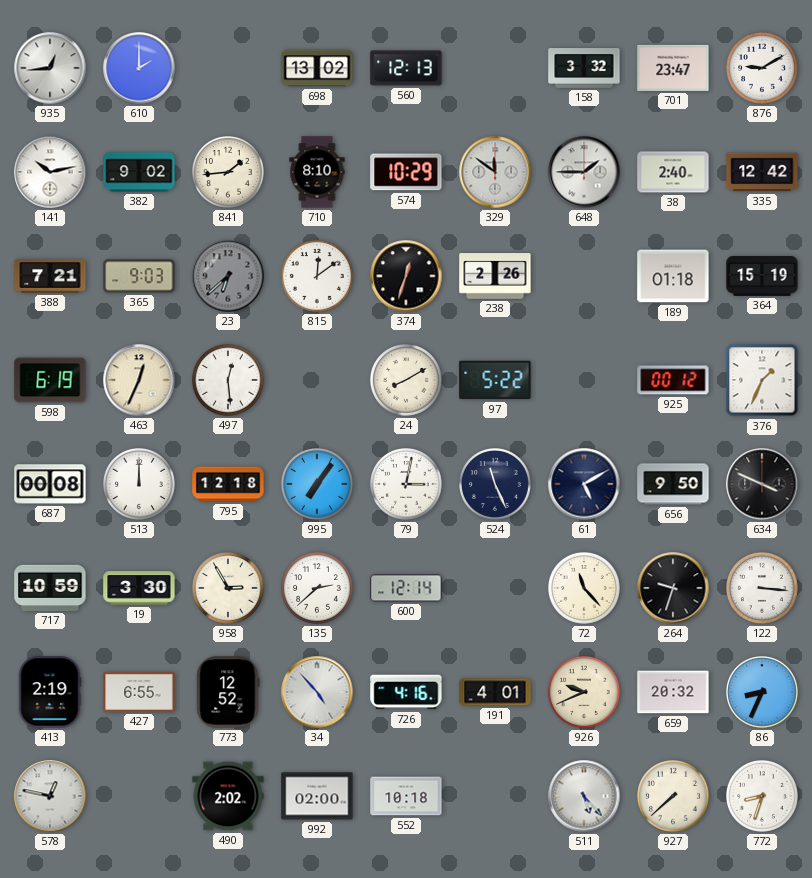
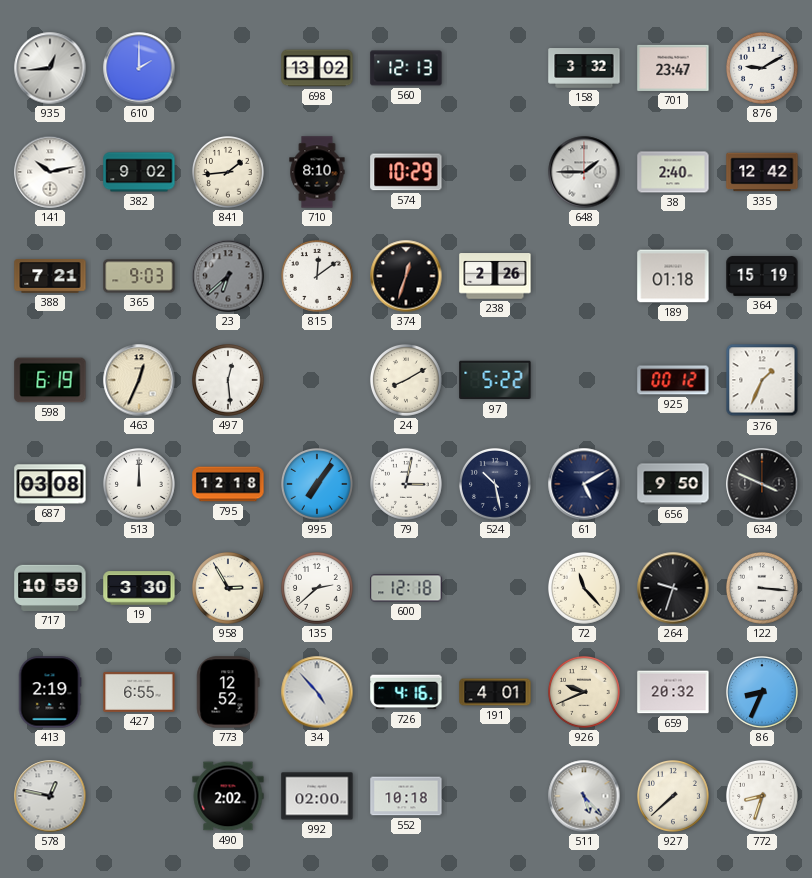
329: 11:51 -> none
687: 00:08 -> 03:08
524: 11:26 -> 10:28
600: 12:14 -> 12:18
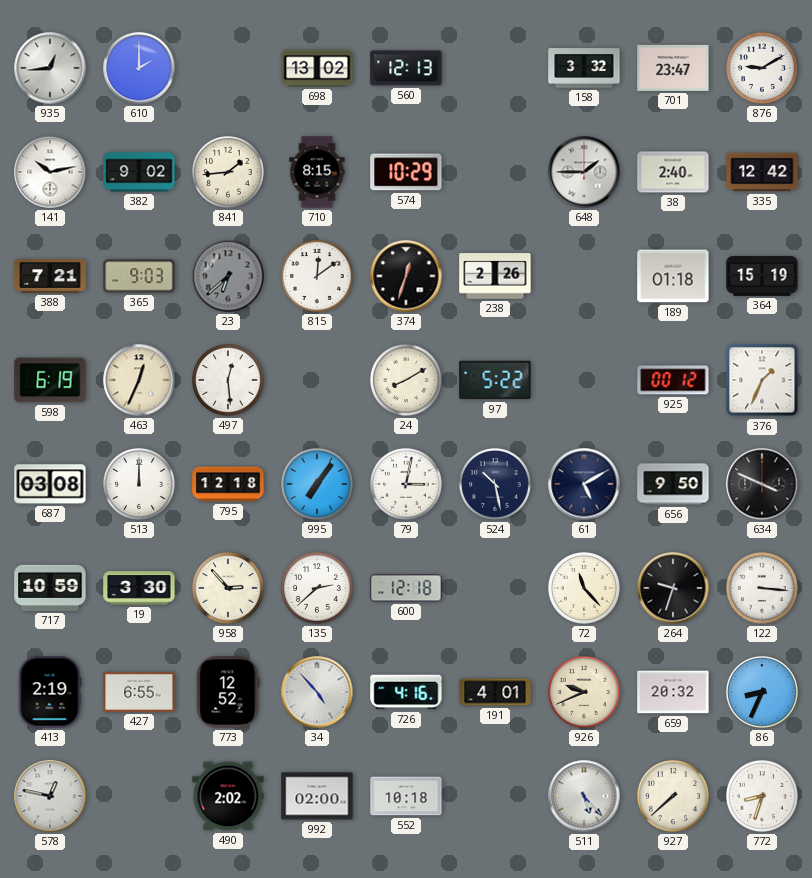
710: 8:10 -> 8:15
958: 2:55 -> 2:53
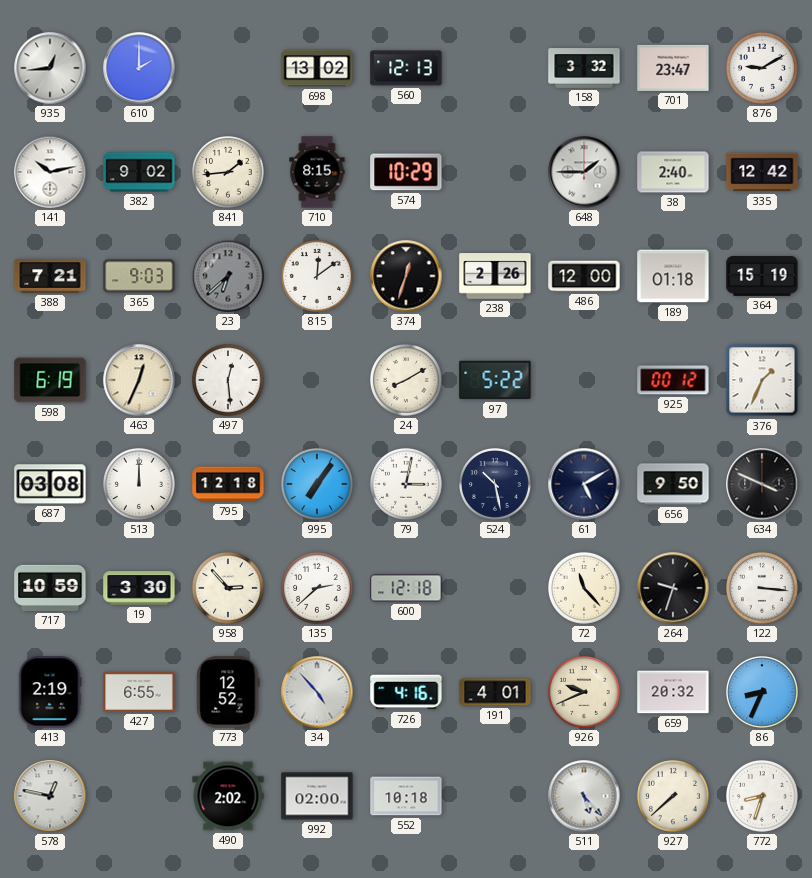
486: none -> 12:00
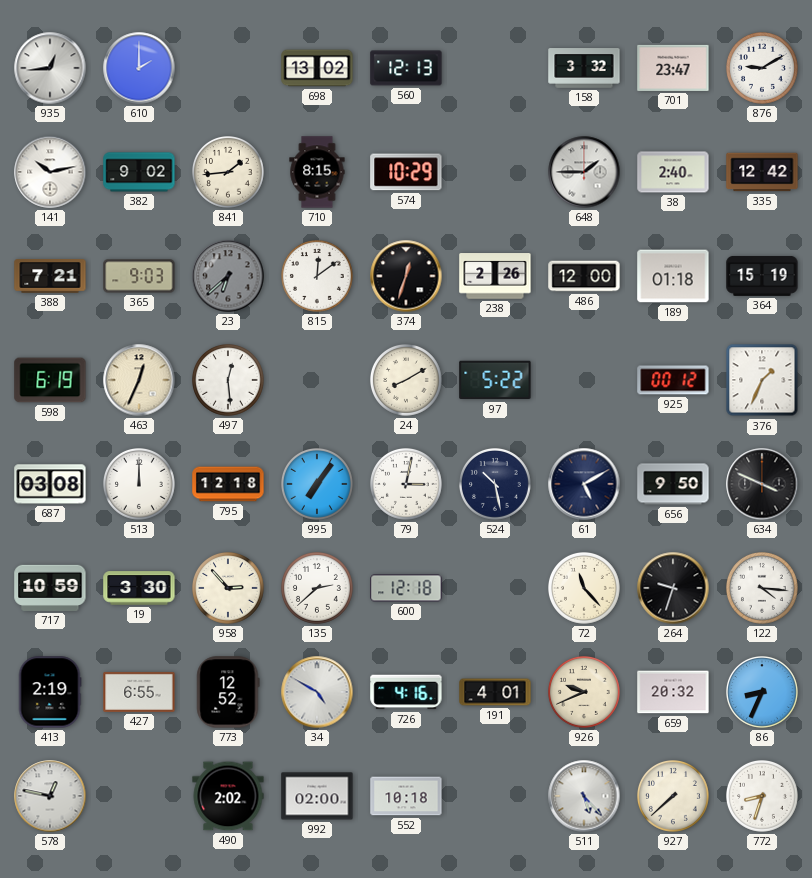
122: 3:16 -> 4:16
34: 4:53 -> 4:50
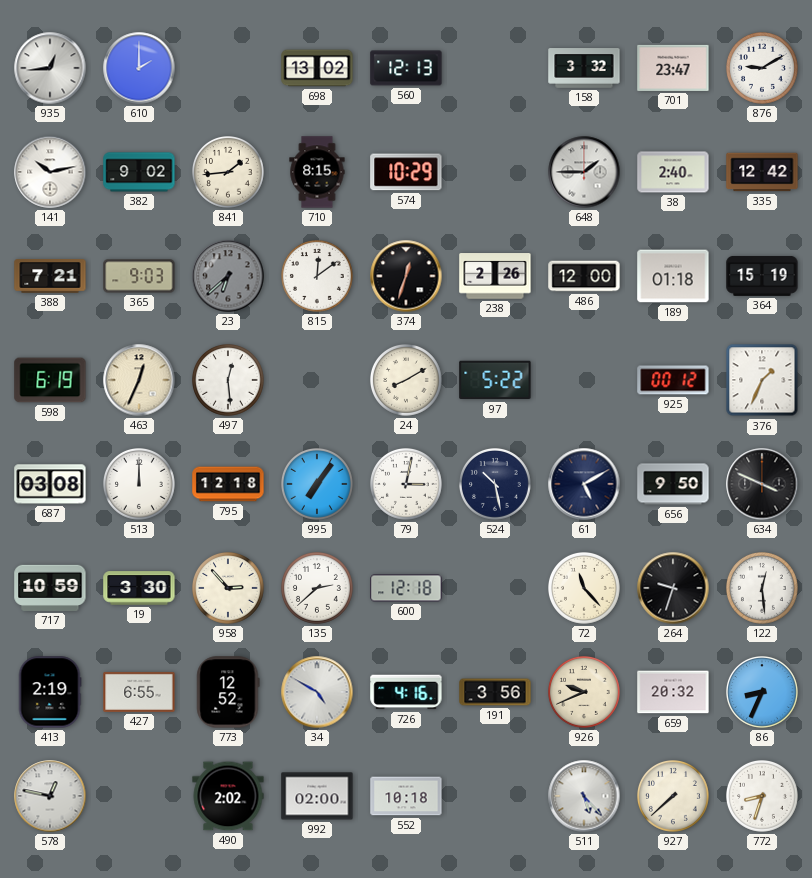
122: 4:16 -> 12:29
191: 4:01 -> 3:56
